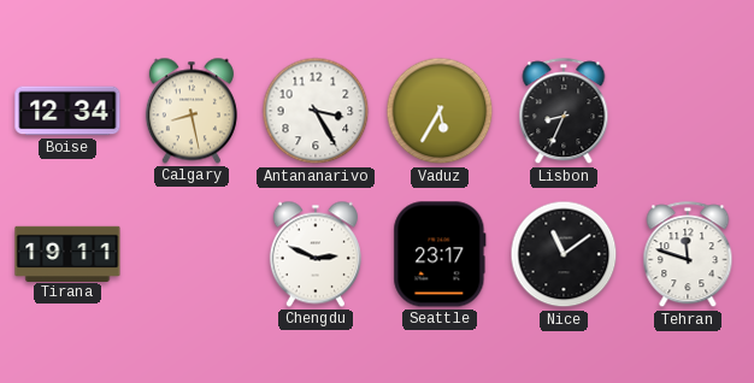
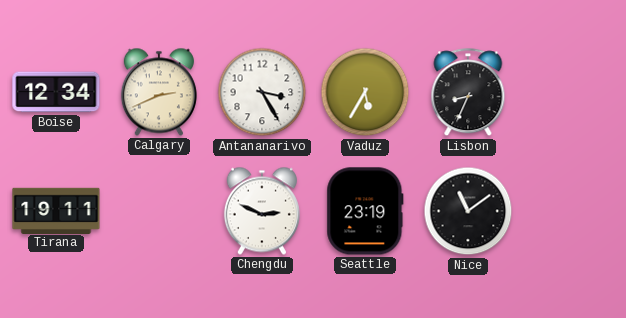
Calgary: 8:28 -> 2:41
Seattle: 23:17 -> 23:19
Tehran: 11:48 -> none
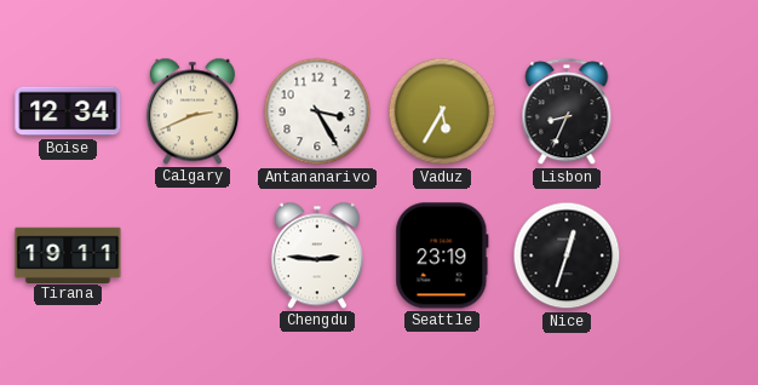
Chengdu: 2:49 -> 2:46
Nice: 11:09 -> 12:33
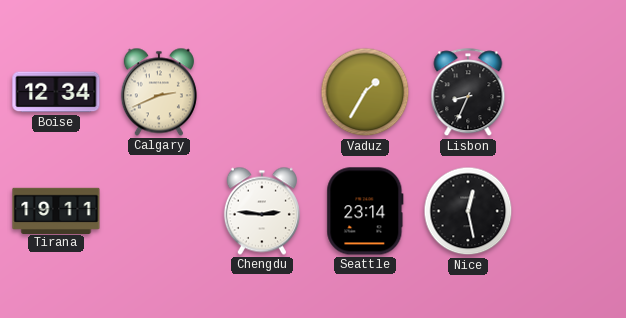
Antananarivo: 3:25 -> none
Vaduz: 5:35 -> 1:35
Seattle: 23:19 -> 23:14
Nice: 12:33 -> 12:28
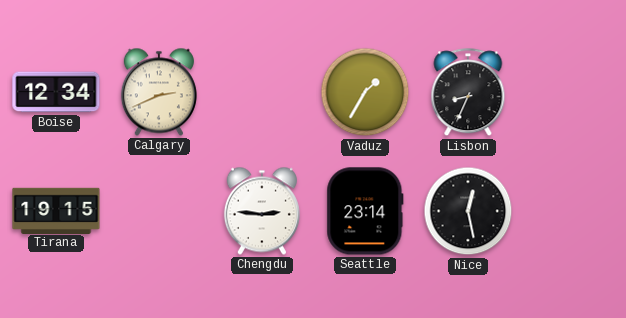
Tirana: 19:11 -> 19:15
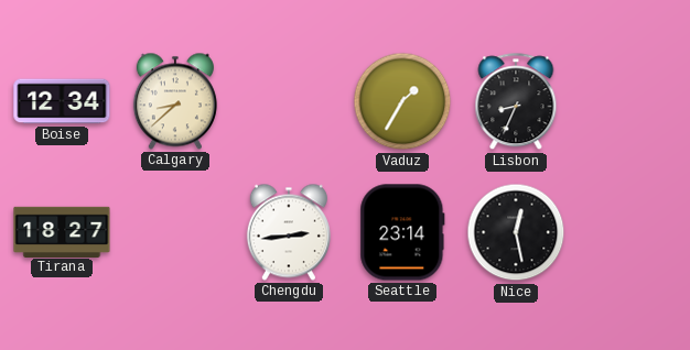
Calgary: 2:41 -> 8:38
Tirana: 19:15 -> 18:27
Chengdu: 2:46 -> 2:44
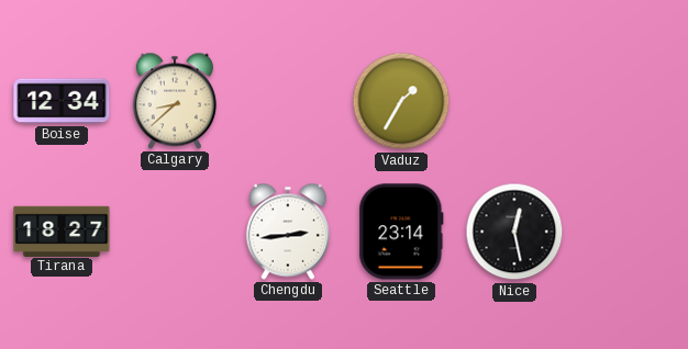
Lisbon: 8:34 -> none
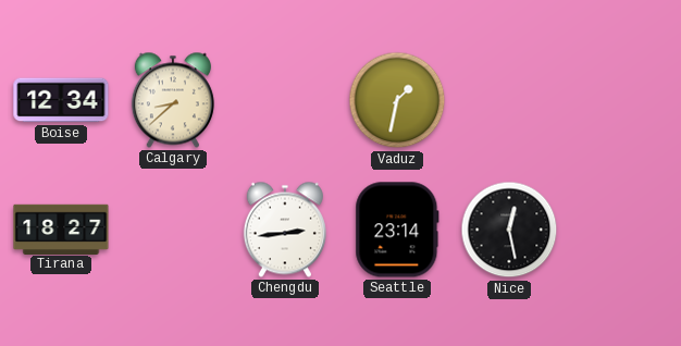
Vaduz: 1:35 -> 1:32
